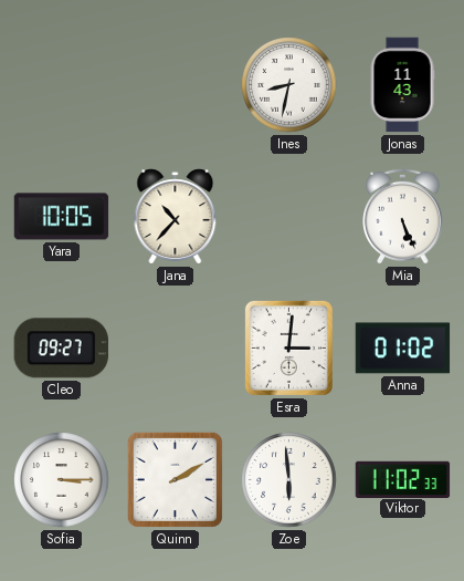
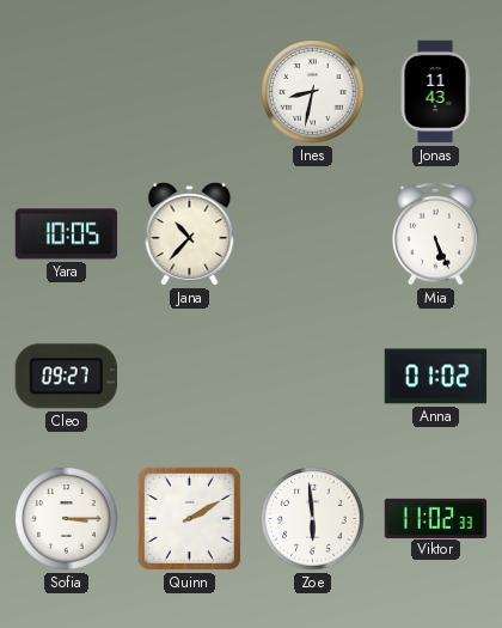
Esra: 3:01 -> none
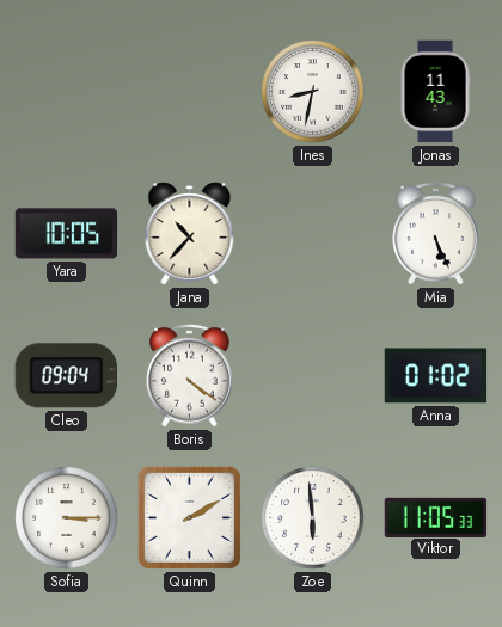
Cleo: 09:27 -> 09:04
Boris: none -> 4:21
Viktor: 11:02 -> 11:05
